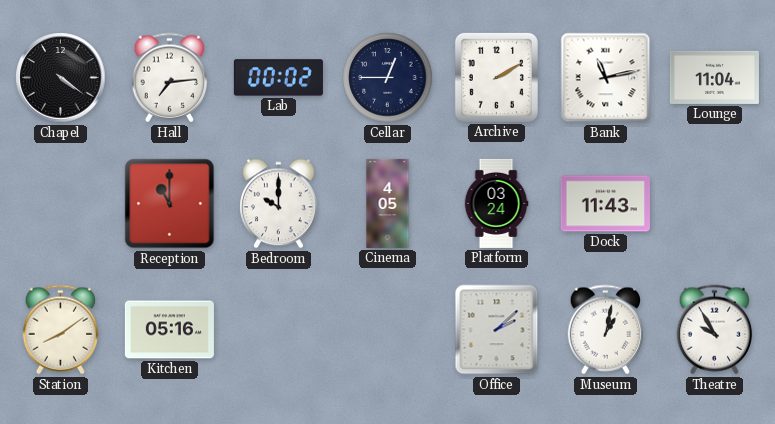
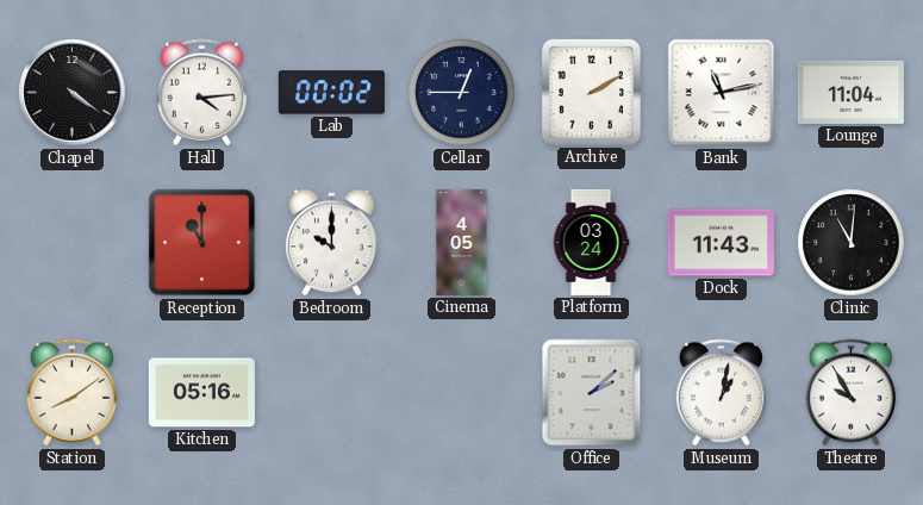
Hall: 7:14 -> 4:14
Clinic: none -> 11:01
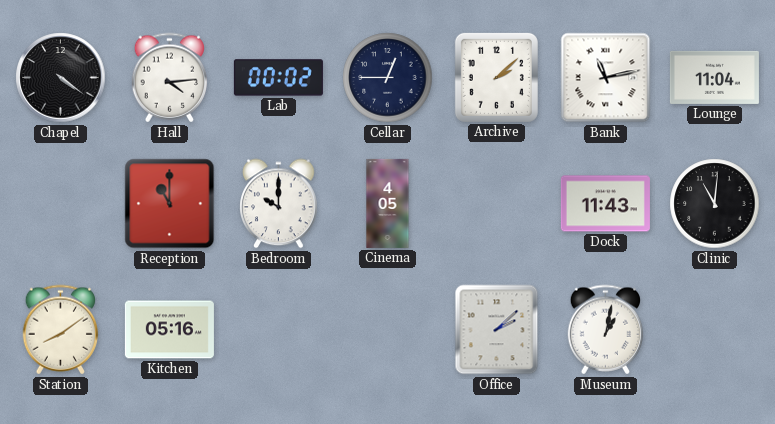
Archive: 2:10 -> 2:08
Platform: 03:24 -> none
Theatre: 9:55 -> none
